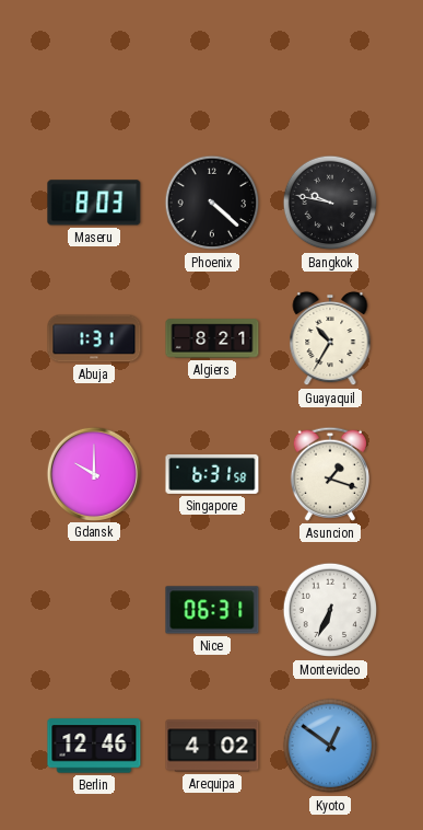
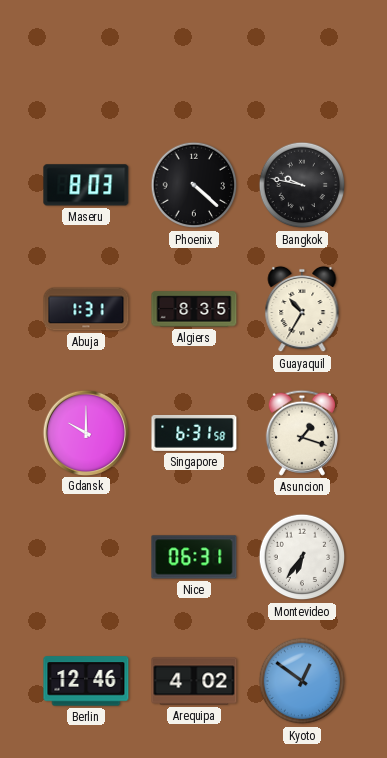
Algiers: 8:21 -> 8:35
Montevideo: 6:34 -> 6:36
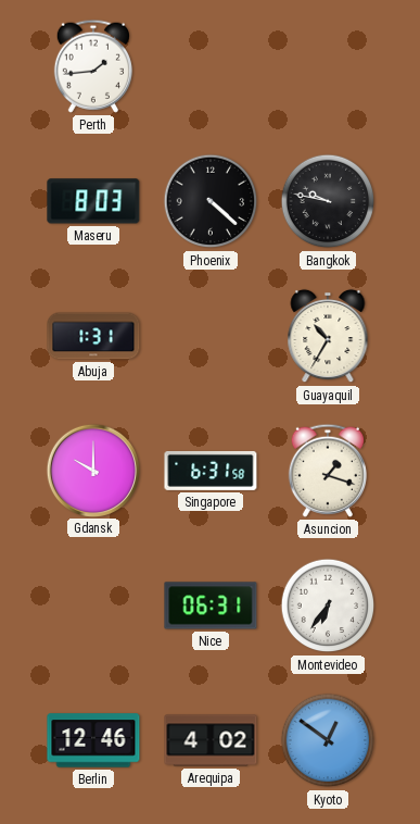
Perth: none -> 1:44
Algiers: 8:35 -> none
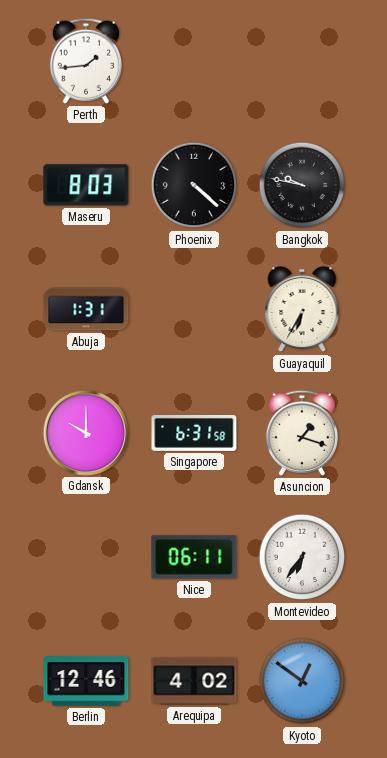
Guayaquil: 10:35 -> 6:35
Nice: 06:31 -> 06:11
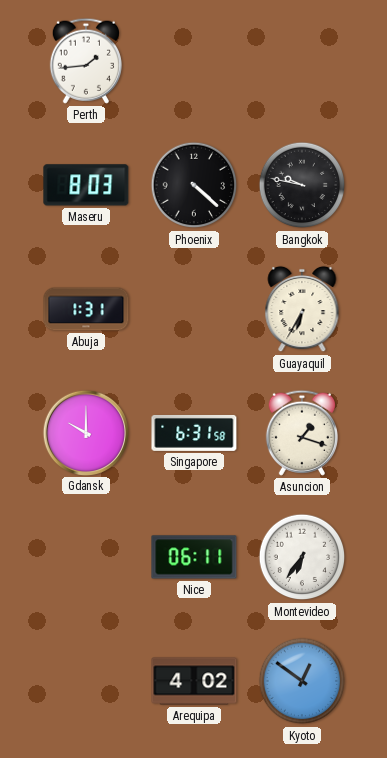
Berlin: 12:46 -> none
